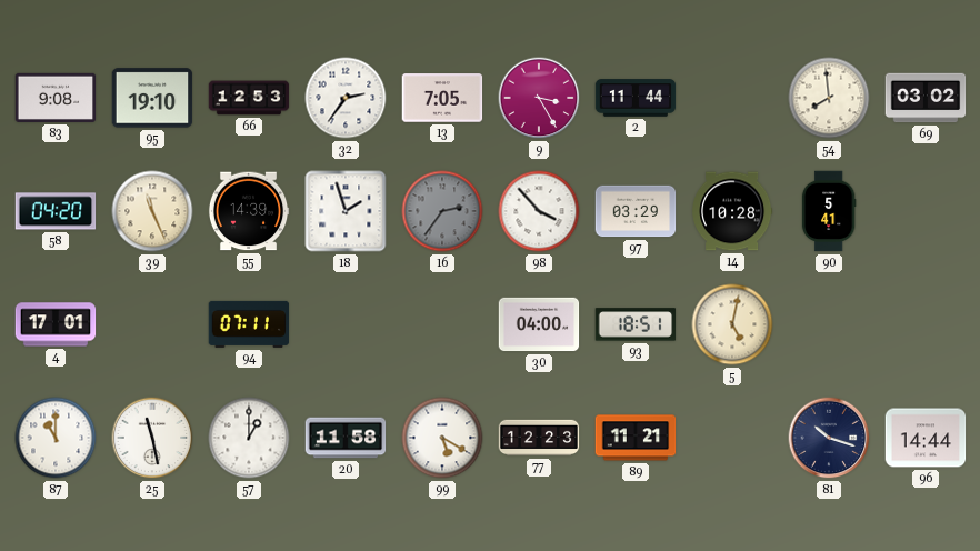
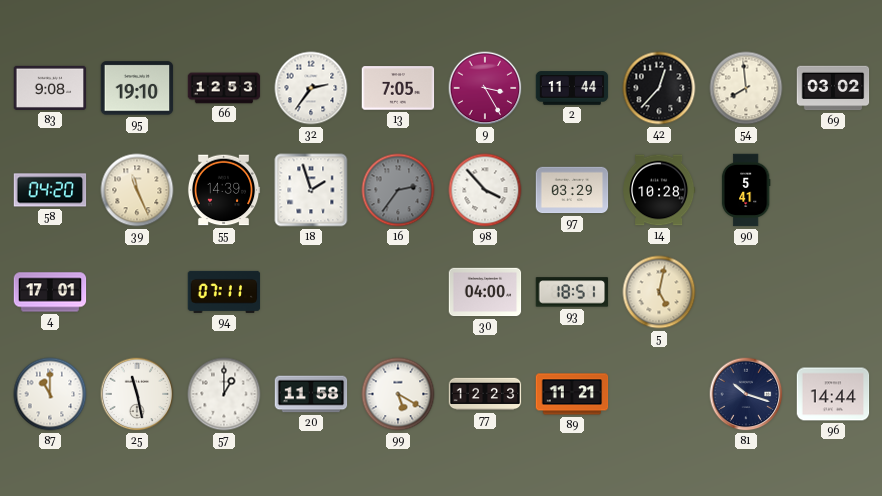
42: none -> 12:37
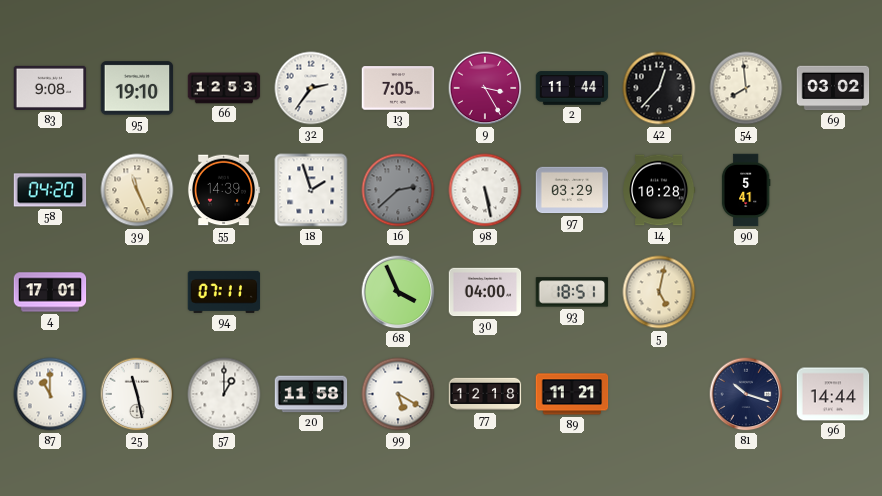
16: 2:36 -> 2:38
98: 3:53 -> 5:28
68: none -> 3:56
77: 12:23 -> 12:18
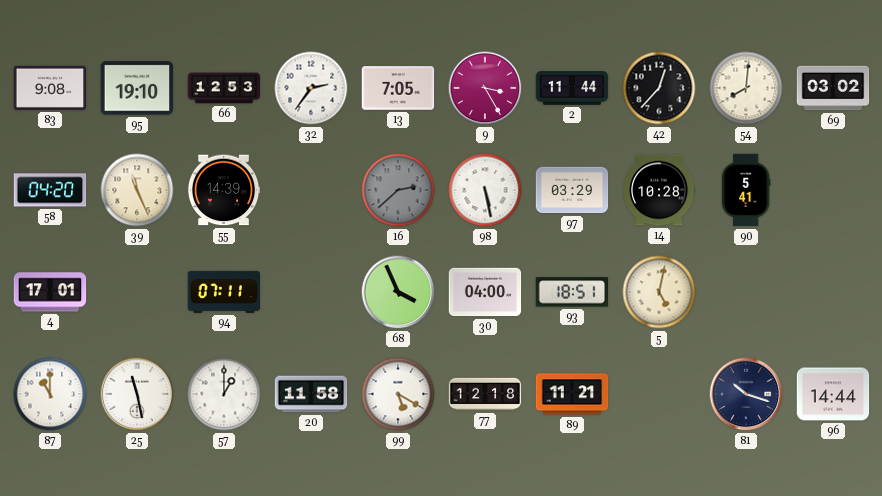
54: 7:59 -> 8:01
18: 1:57 -> none
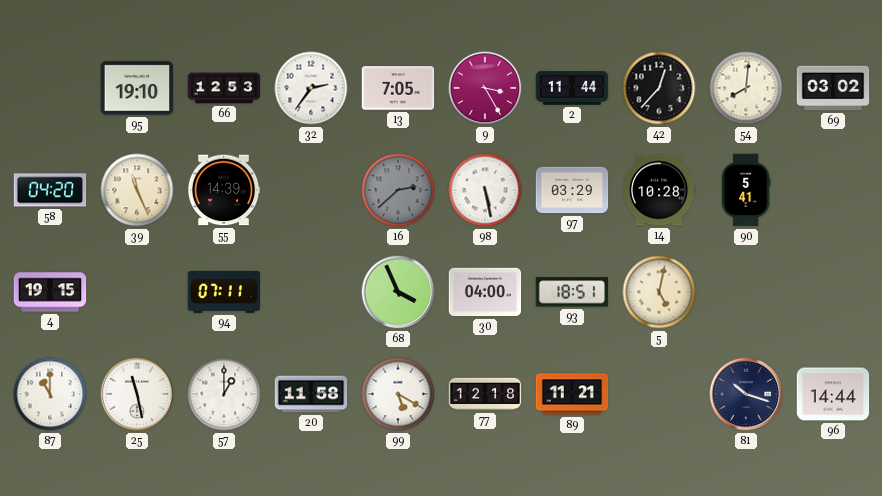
83: 9:08 -> none
4: 17:01 -> 19:15
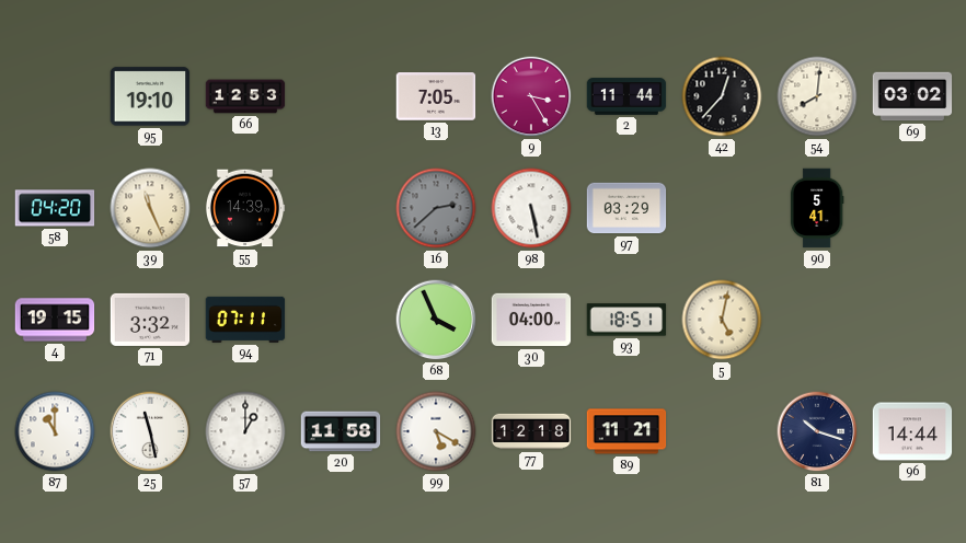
32: 2:36 -> none
14: 10:28 -> none
71: none -> 3:32
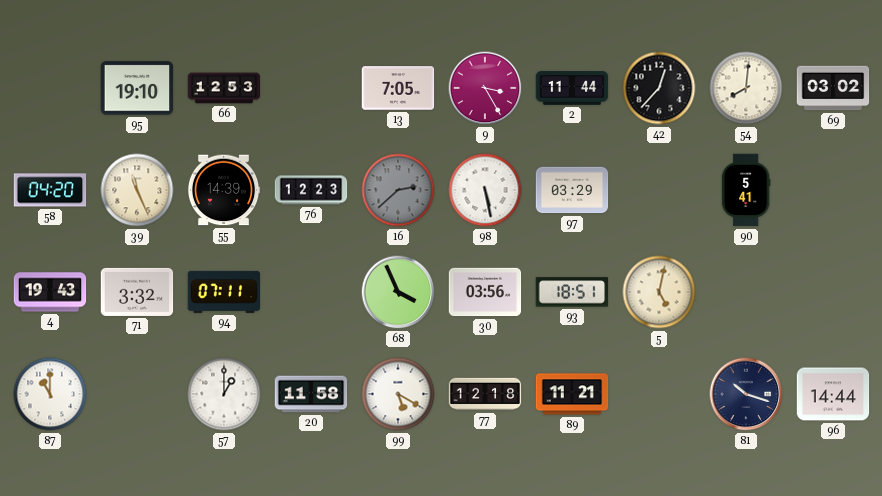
76: none -> 12:23
4: 19:15 -> 19:43
30: 04:00 -> 03:56
25: 11:28 -> none
